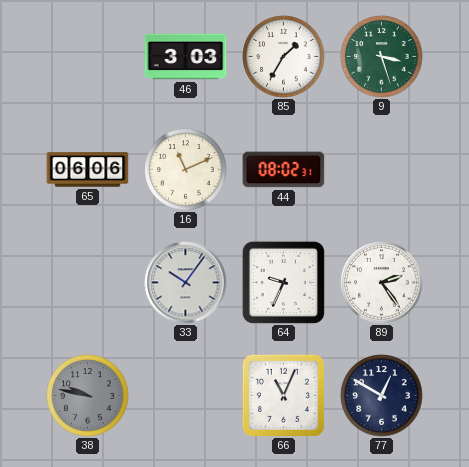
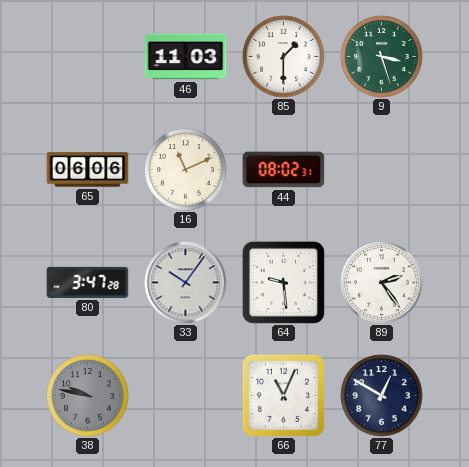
46: 3:03 -> 11:03
85: 1:35 -> 1:30
80: none -> 3:47
64: 9:34 -> 9:29
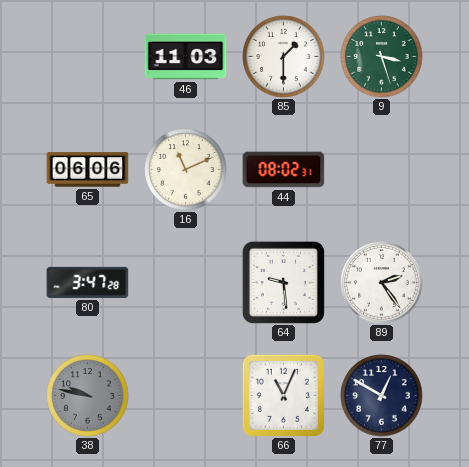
33: 10:06 -> none
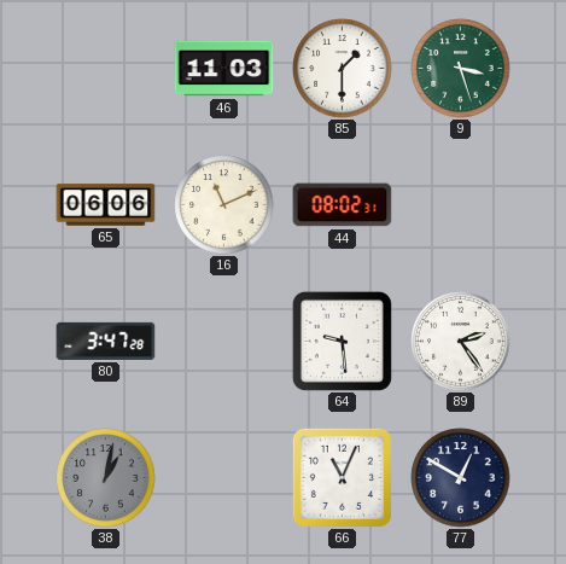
38: 9:47 -> 1:02
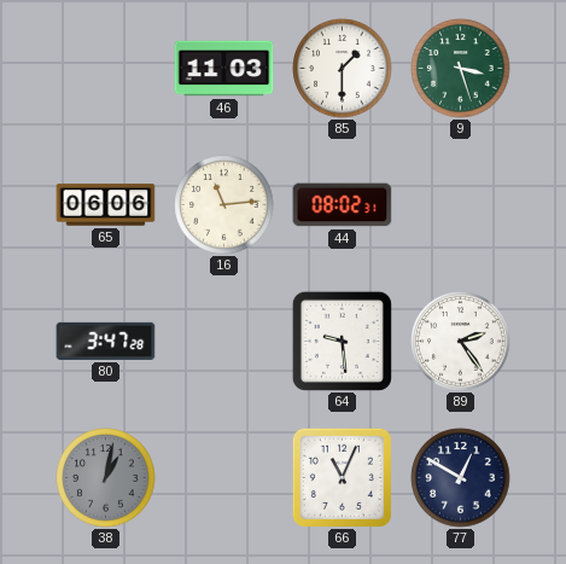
16: 11:11 -> 11:14
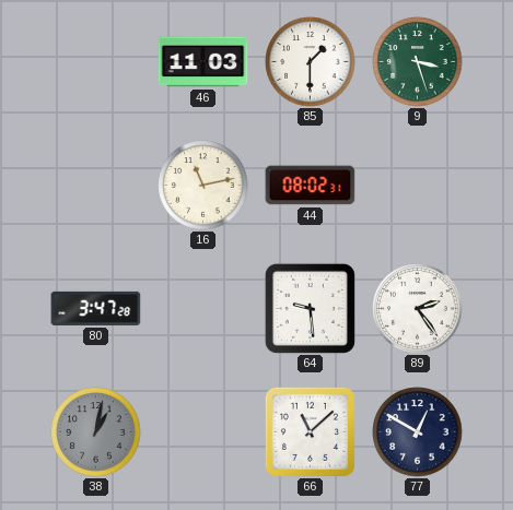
65: 06:06 -> none
16: 11:14 -> 11:13
66: 11:04 -> 11:08
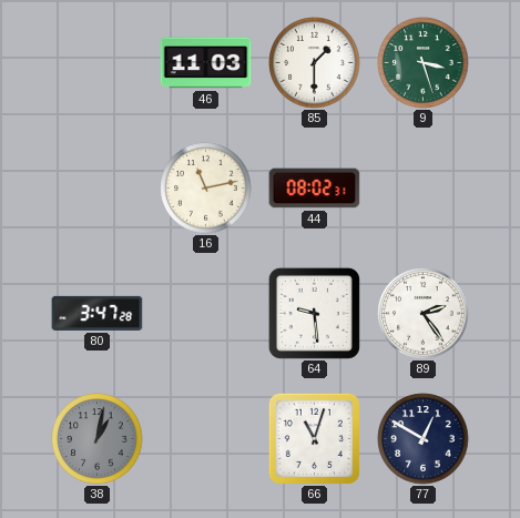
66: 11:08 -> 11:03
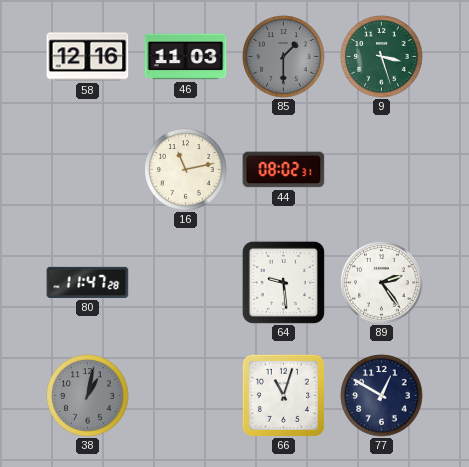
58: none -> 12:16
85 dial: white -> grey
80: 3:47 -> 11:47
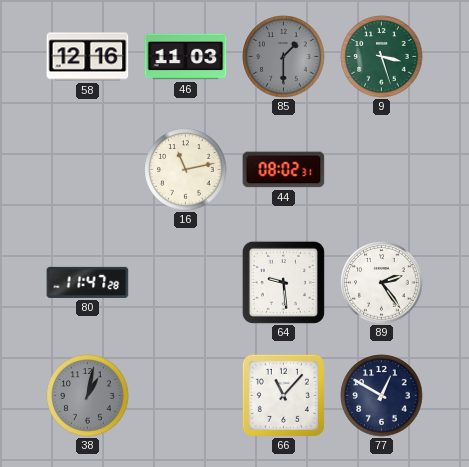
66: 11:03 -> 11:07
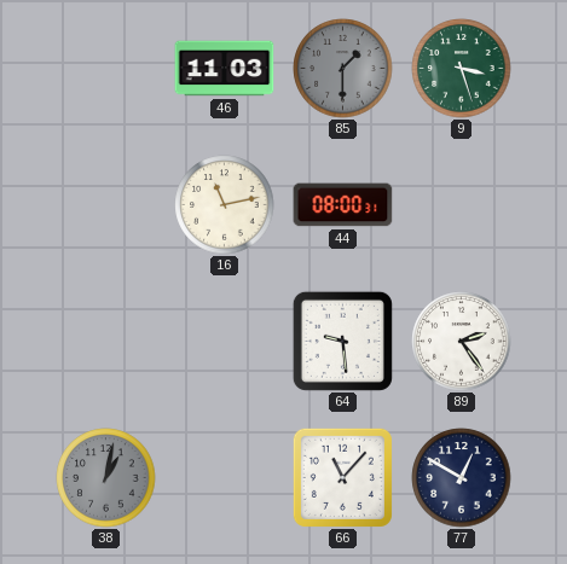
58: 12:16 -> none
44: 08:02 -> 08:00
80: 11:47 -> none
